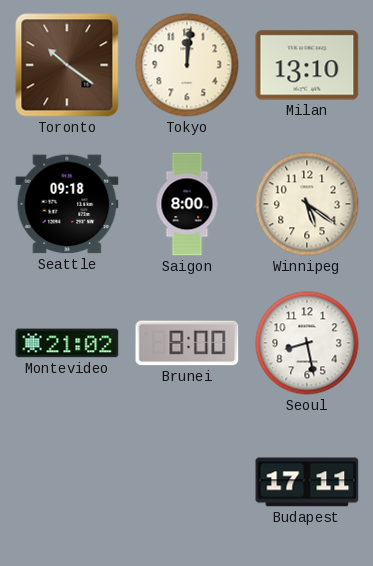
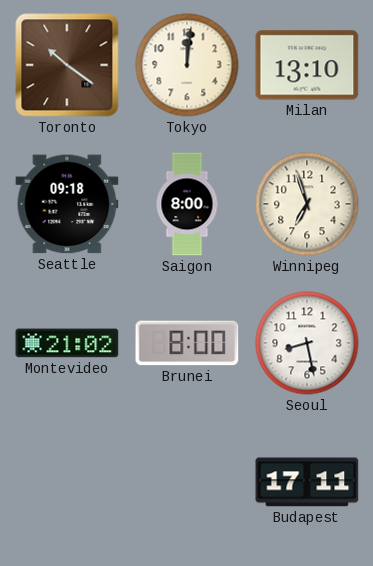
Winnipeg: 5:21 -> 6:57
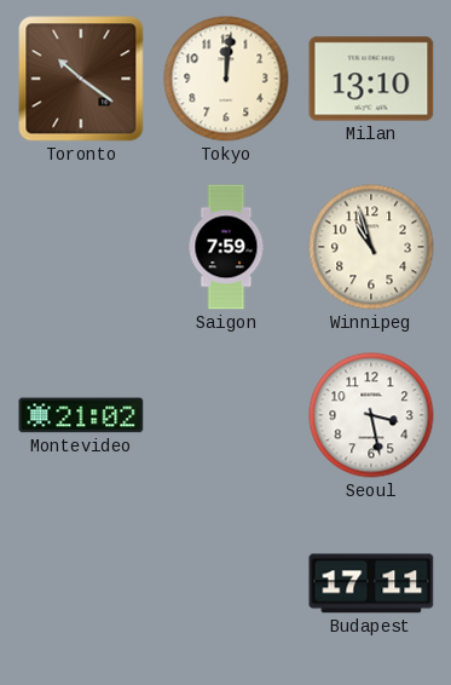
Seattle: 09:18 -> none
Saigon: 8:00 -> 7:59
Winnipeg: 6:57 -> 10:57
Brunei: 8:00 -> none
Seoul: 8:28 -> 3:28
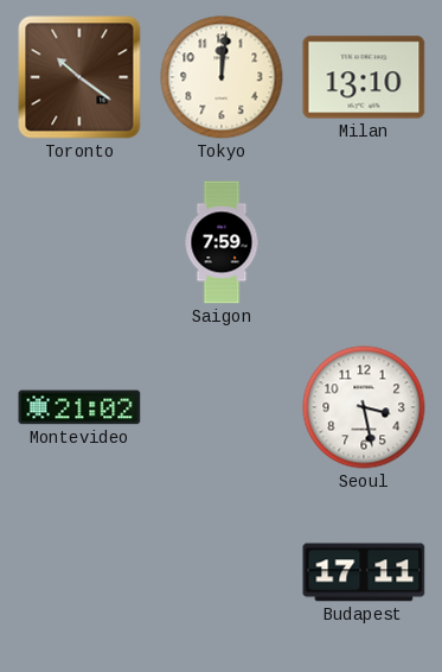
Winnipeg: 10:57 -> none
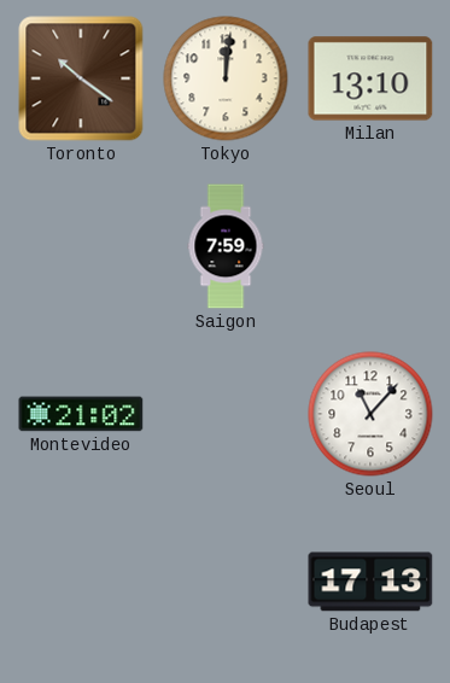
Seoul: 3:28 -> 11:07
Budapest: 17:11 -> 17:13
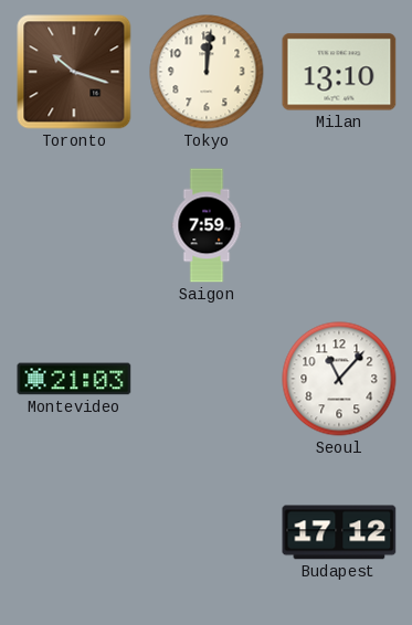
Toronto: 10:21 -> 10:18
Montevideo: 21:02 -> 21:03
Budapest: 17:13 -> 17:12
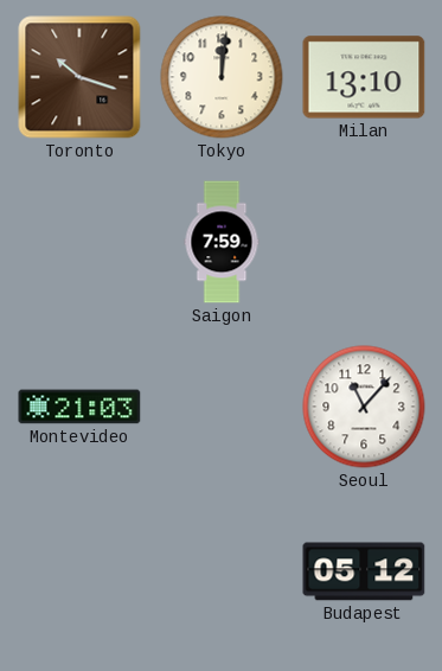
Budapest: 17:12 -> 05:12
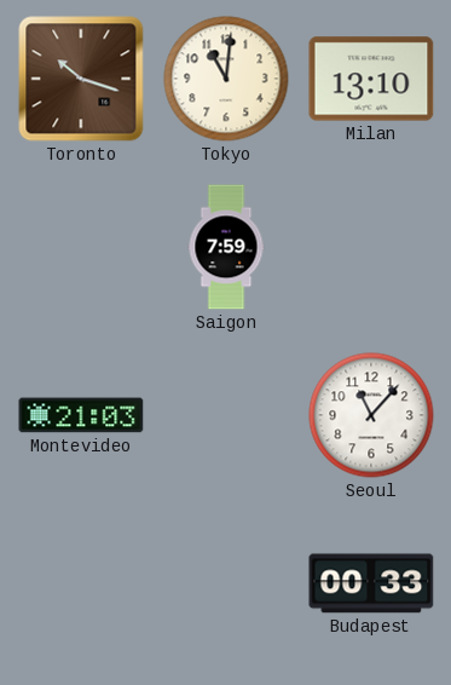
Tokyo: 12:01 -> 11:01
Budapest: 05:12 -> 00:33
